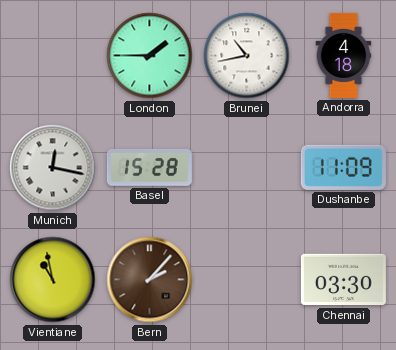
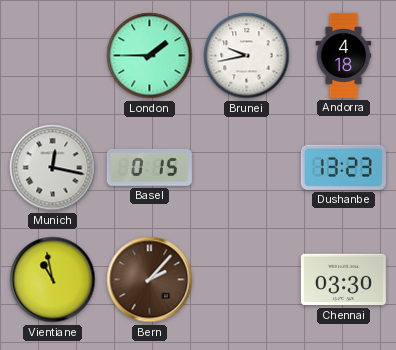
Brunei: 10:43 -> 9:43
Basel: 15:28 -> 0:15
Dushanbe: 11:09 -> 13:23
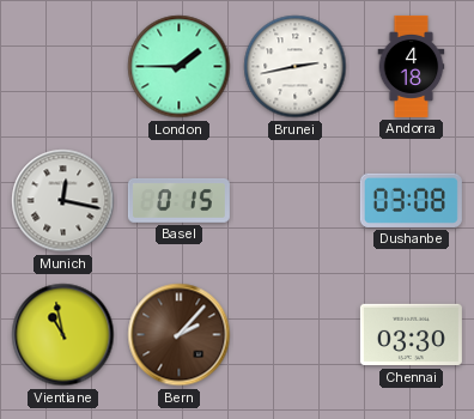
Brunei: 9:43 -> 2:43
Dushanbe: 13:23 -> 03:08
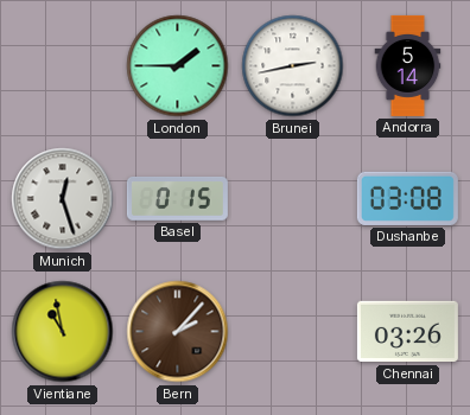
Andorra: 4:18 -> 5:14
Munich: 12:17 -> 12:27
Chennai: 03:30 -> 03:26
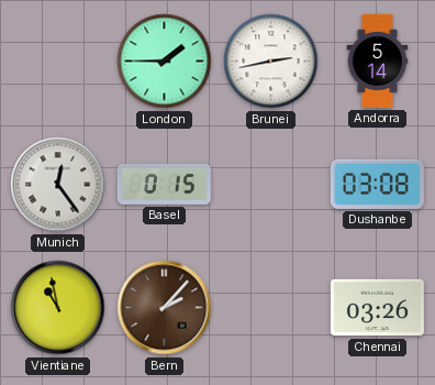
Munich: 12:27 -> 12:24
